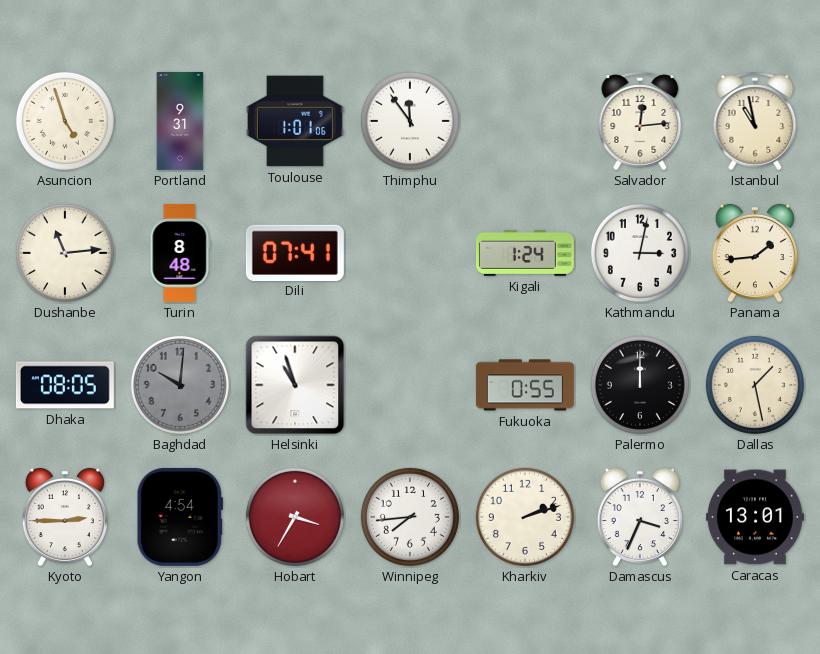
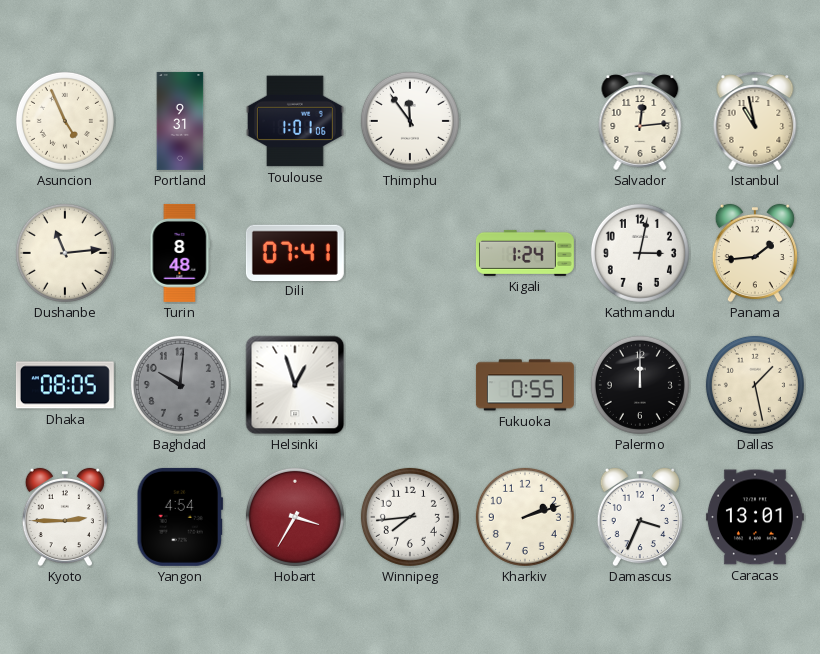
Asuncion: 4:57 -> 4:56
Helsinki: 10:57 -> 12:57
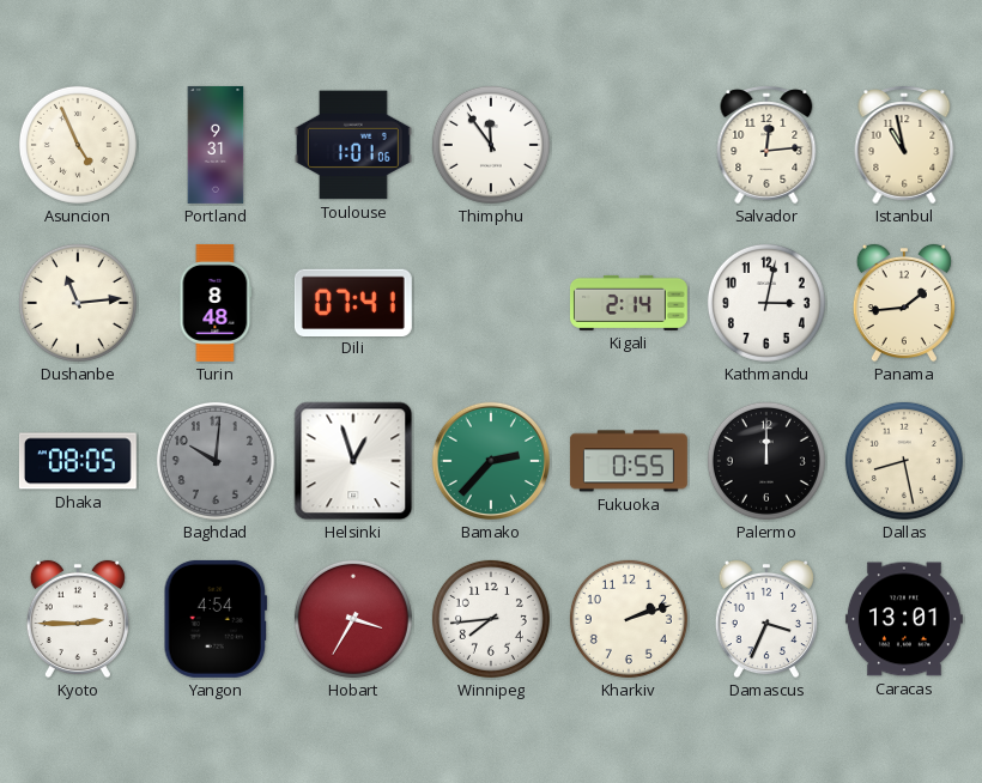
Kigali: 1:24 -> 2:14
Bamako: none -> 2:37
Dallas: 1:28 -> 8:28
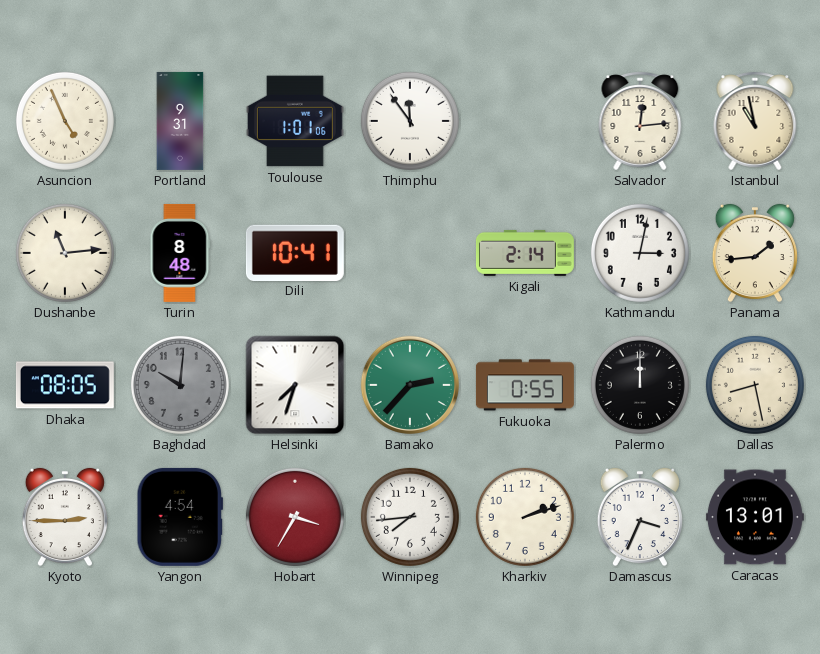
Dili: 07:41 -> 10:41
Helsinki: 12:57 -> 7:33
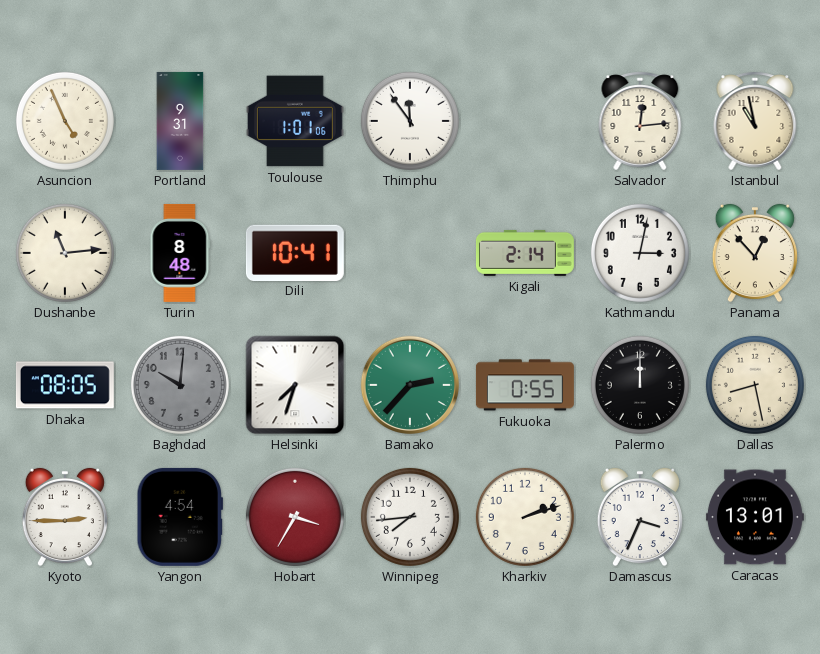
Panama: 1:44 -> 12:53
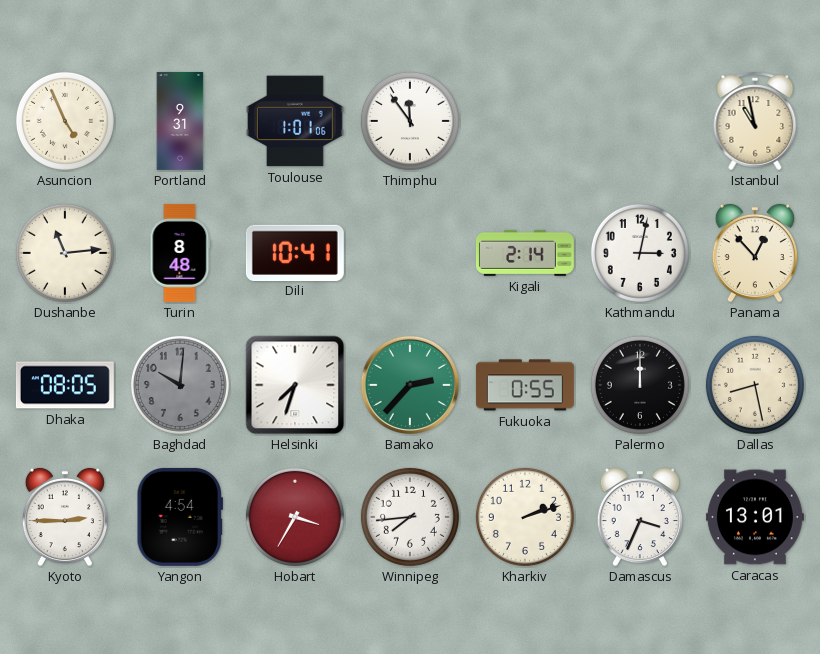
Salvador: 12:14 -> none
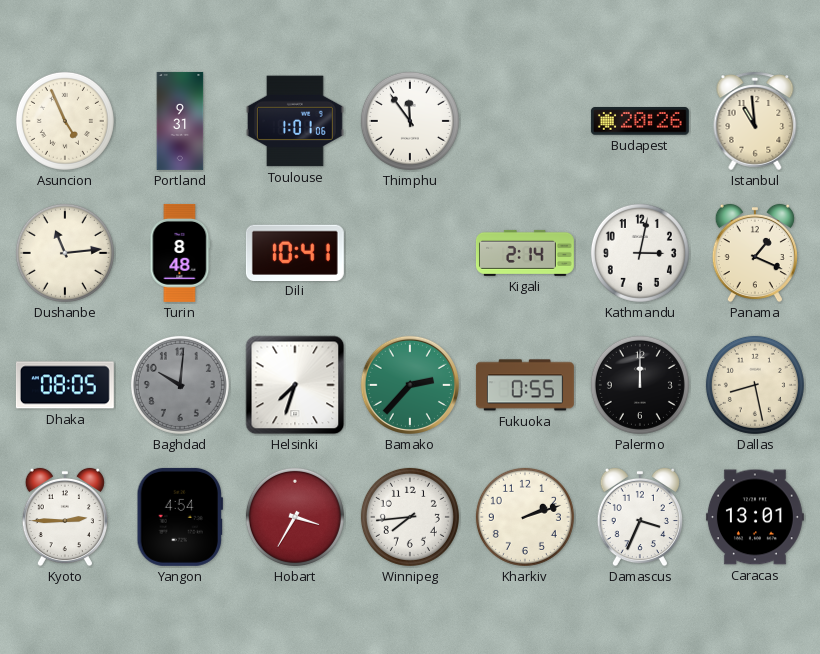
Budapest: none -> 20:26
Istanbul: 10:58 -> 10:59
Panama: 12:53 -> 1:19
